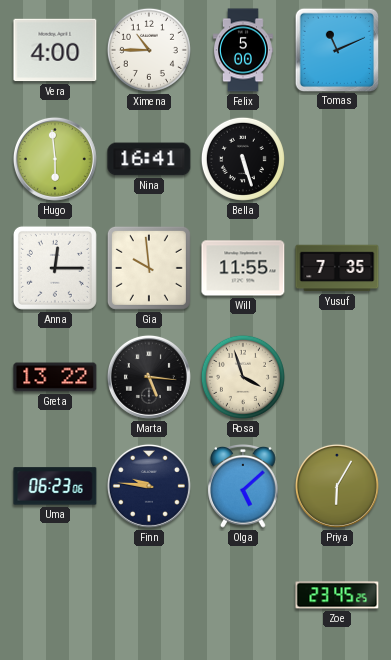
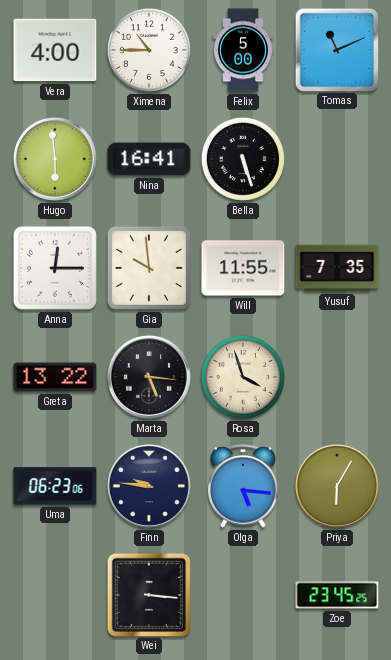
Olga: 5:08 -> 5:16
Wei: none -> 3:16
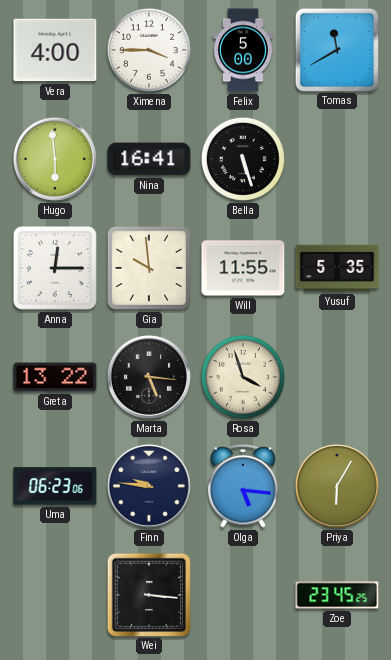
Ximena: 10:45 -> 3:45
Tomas: 11:11 -> 11:40
Yusuf: 7:35 -> 5:35
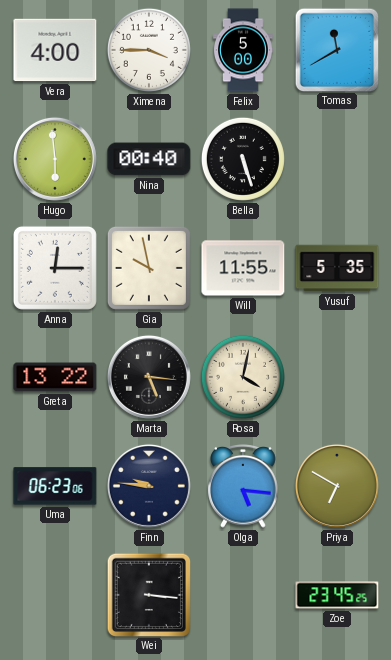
Nina: 16:41 -> 00:40
Gia: 9:59 -> 9:58
Rosa: 3:57 -> 4:02
Priya: 6:05 -> 6:50
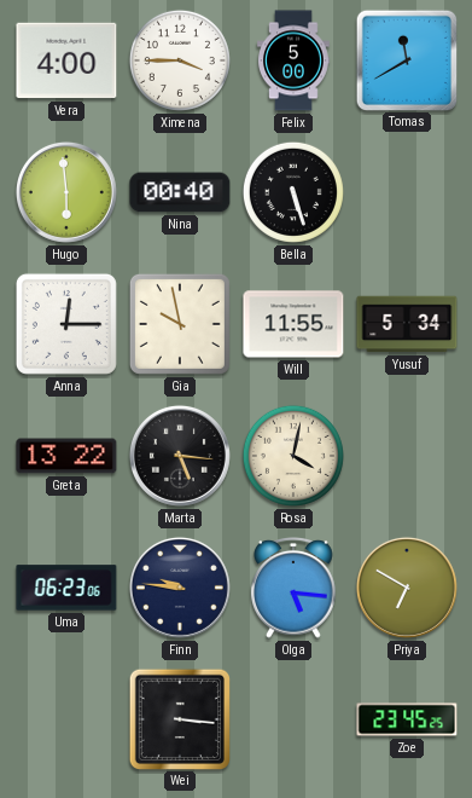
Yusuf: 5:35 -> 5:34
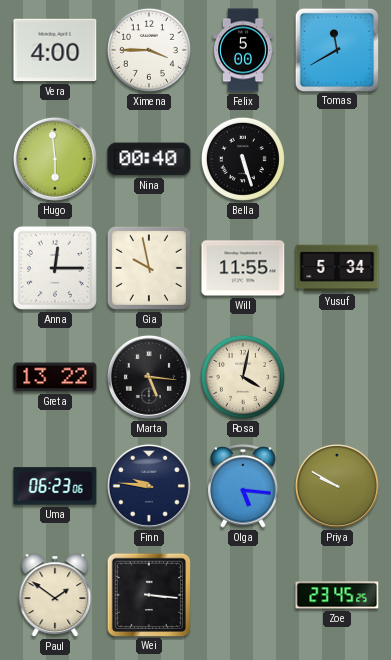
Priya: 6:50 -> 9:50
Paul: none -> 1:51
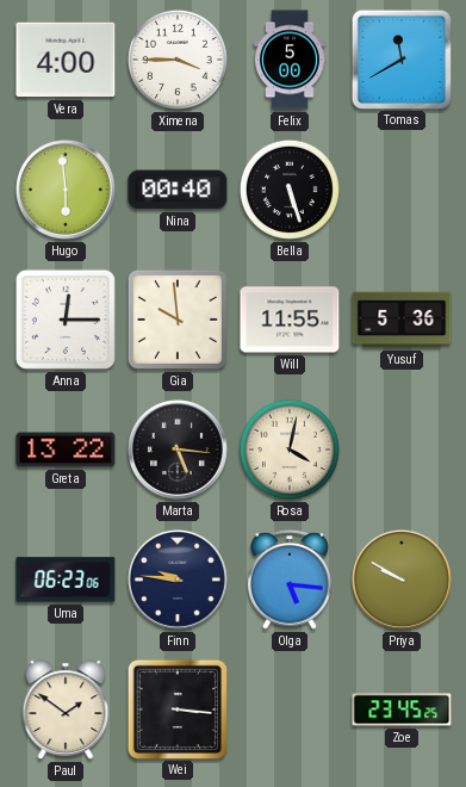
Gia: 9:58 -> 9:59
Yusuf: 5:34 -> 5:36
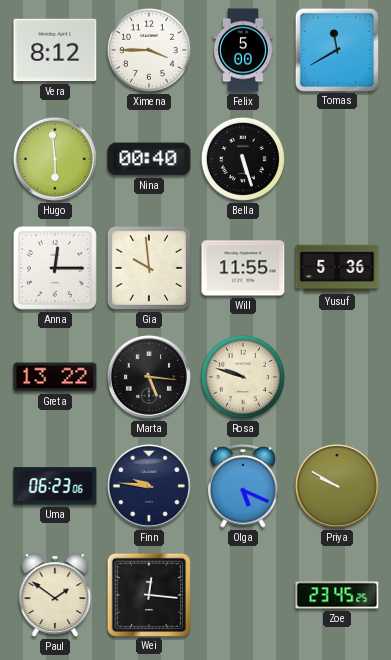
Vera: 4:00 -> 8:12
Rosa: 4:02 -> 9:48
Olga: 5:16 -> 5:19
Wei: 3:16 -> 12:16
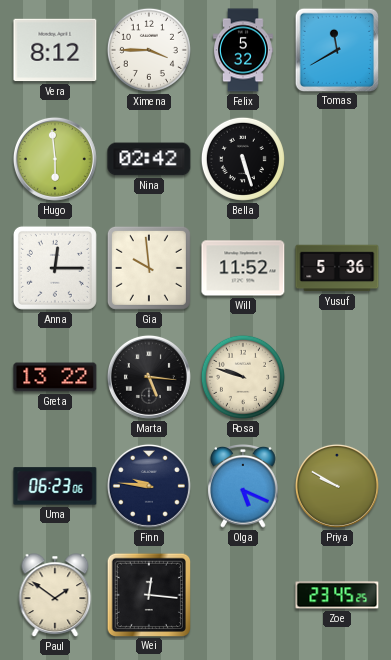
Felix: 5:00 -> 5:32
Nina: 00:40 -> 02:42
Will: 11:55 -> 11:52
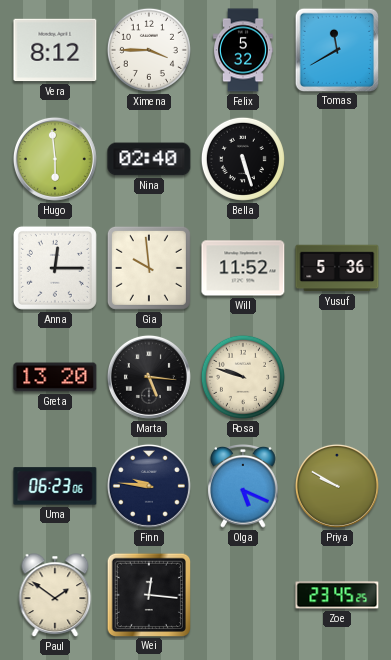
Nina: 02:42 -> 02:40
Greta: 13:22 -> 13:20
